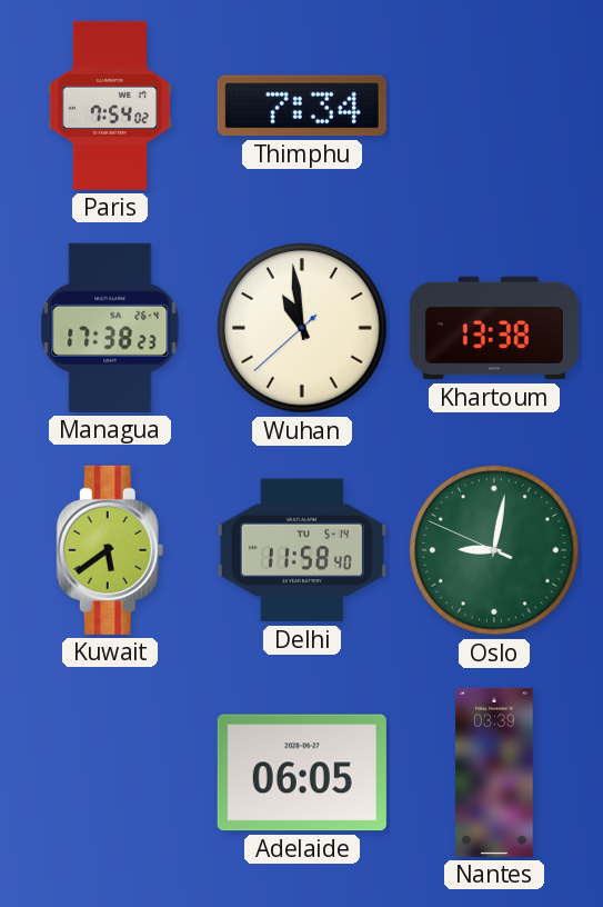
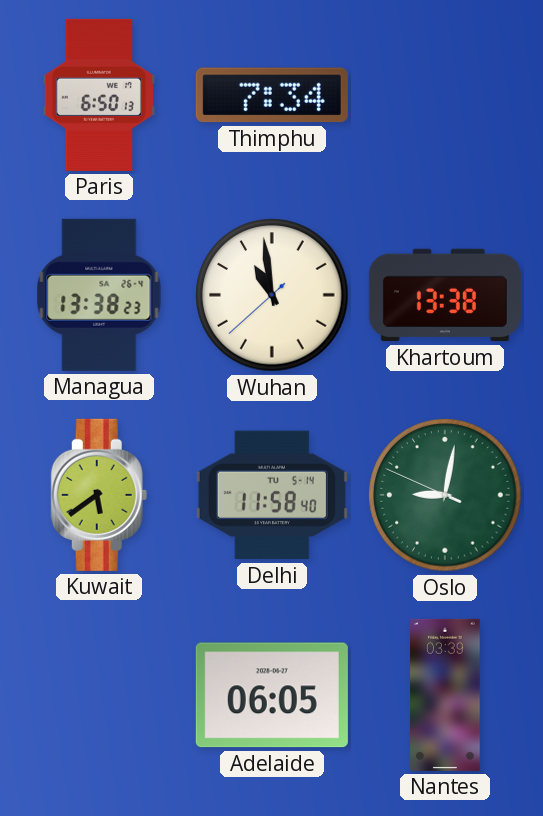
Paris: 7:54 -> 6:50
Managua: 17:38 -> 13:38
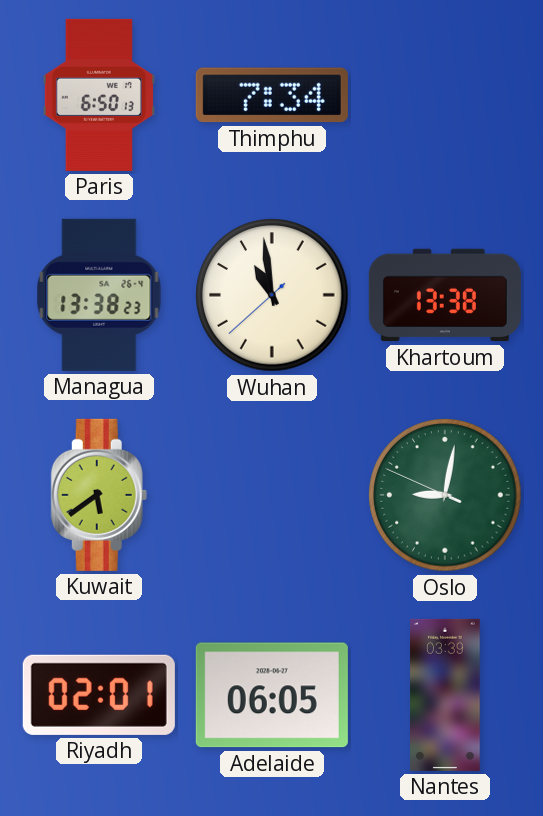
Delhi: 11:58 -> none
Riyadh: none -> 02:01
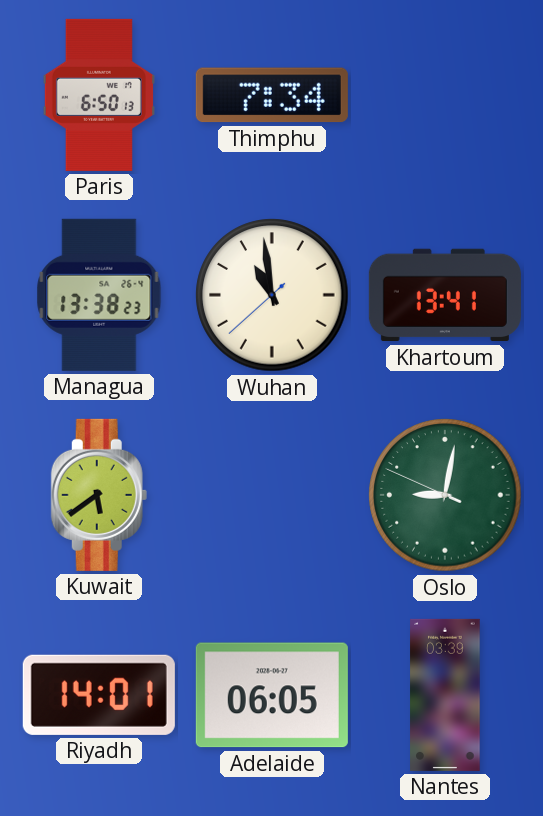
Khartoum: 13:38 -> 13:41
Riyadh: 02:01 -> 14:01
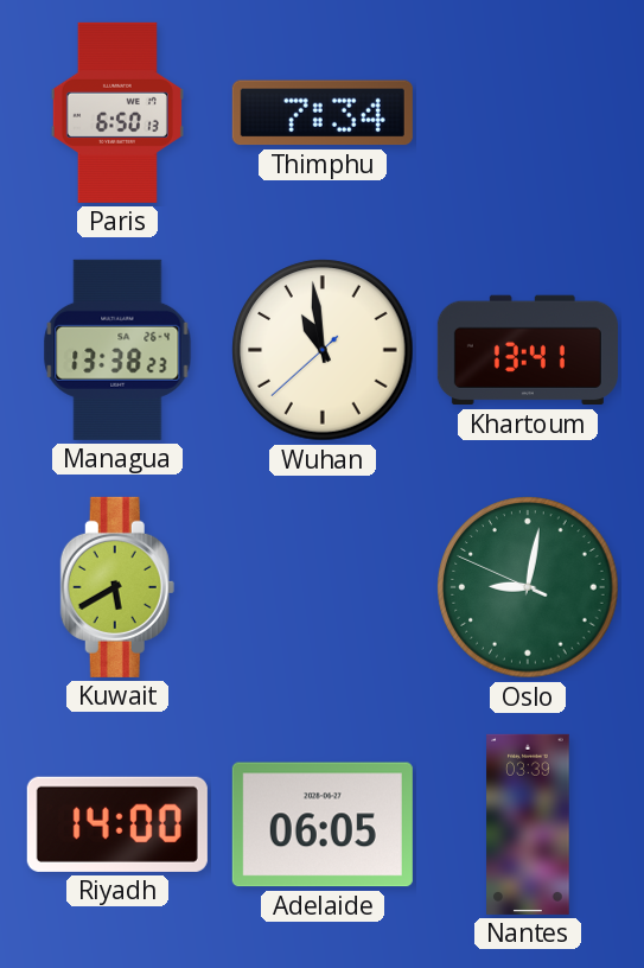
Kuwait: 5:39 -> 5:40
Riyadh: 14:01 -> 14:00
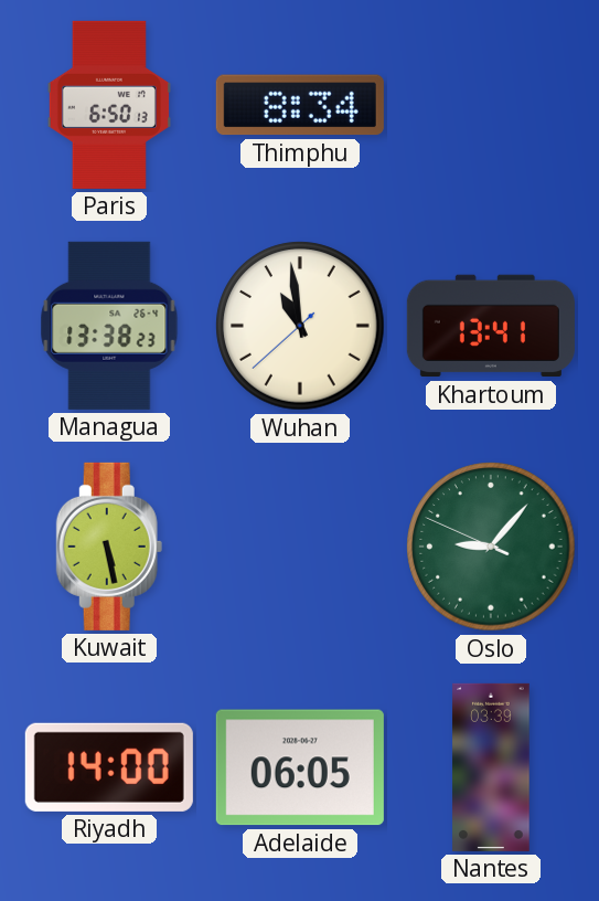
Thimphu: 7:34 -> 8:34
Kuwait: 5:40 -> 5:28
Oslo: 9:01 -> 9:06
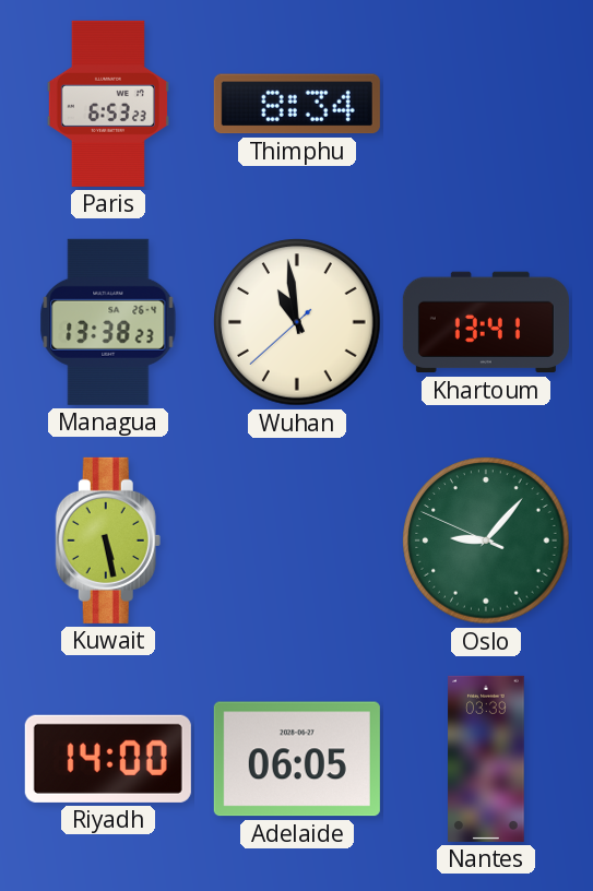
Paris: 6:50 -> 6:53
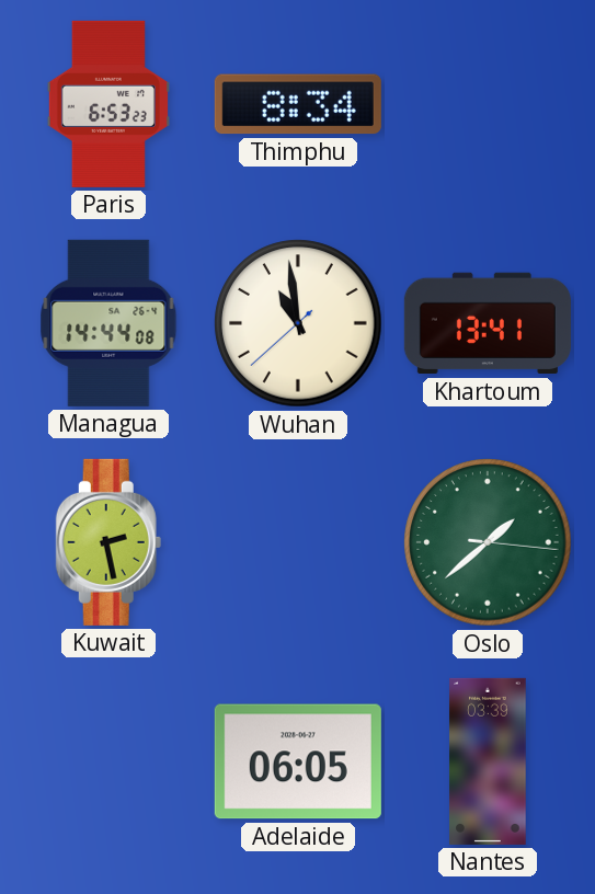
Managua: 13:38 -> 14:44
Kuwait: 5:28 -> 2:28
Oslo: 9:06 -> 1:38
Riyadh: 14:00 -> none
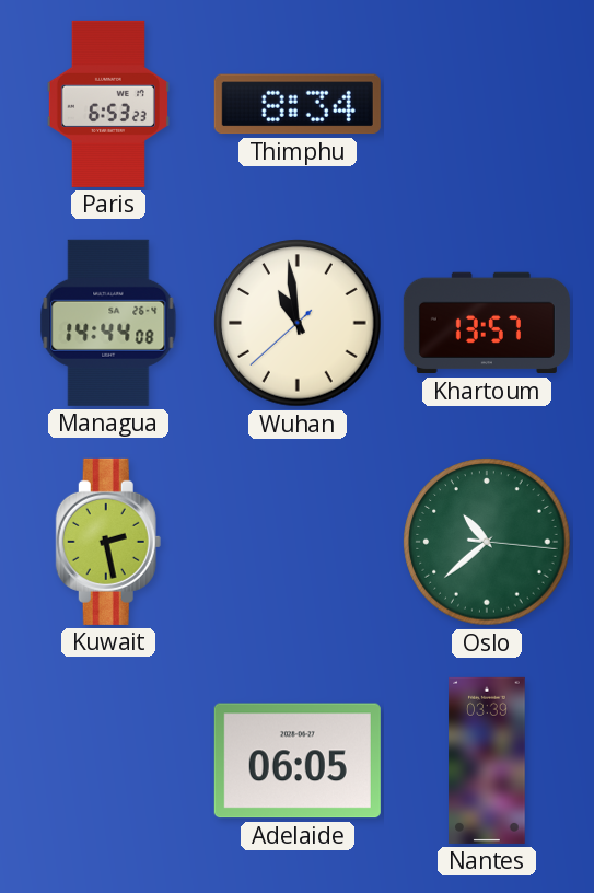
Khartoum: 13:41 -> 13:57
Oslo: 1:38 -> 10:38
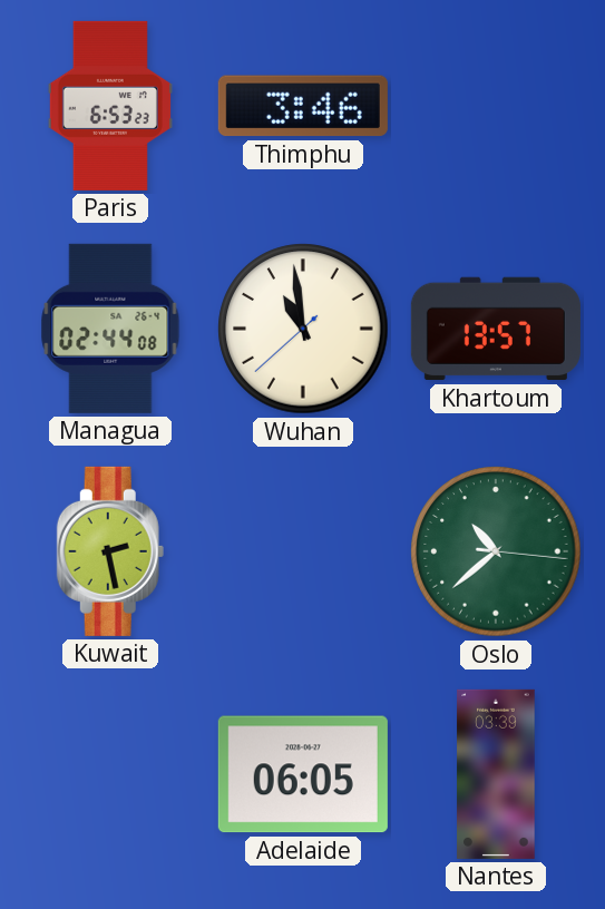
Thimphu: 8:34 -> 3:46
Managua: 14:44 -> 02:44
